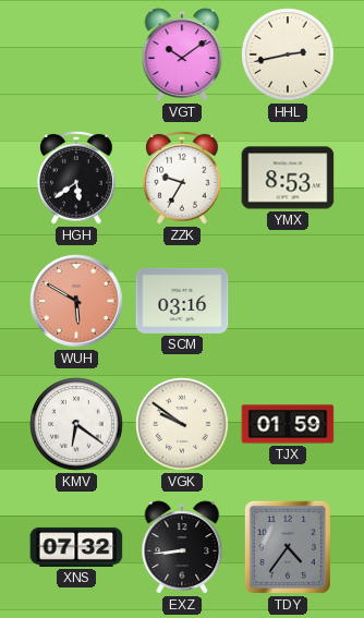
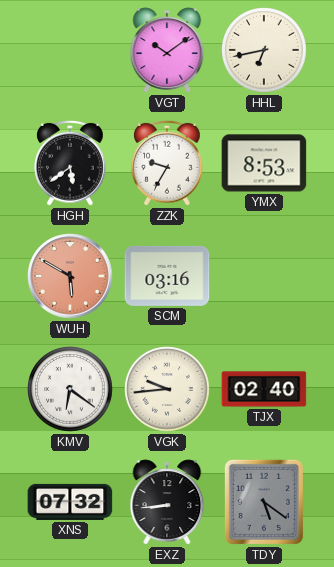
HHL: 2:43 -> 6:43
VGK: 9:51 -> 9:44
TJX: 01:59 -> 02:40
TDY: 4:36 -> 5:21
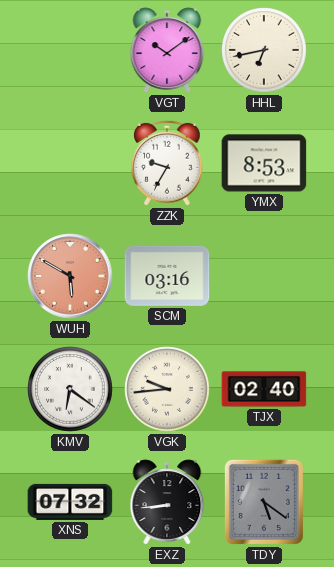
HGH: 5:39 -> none
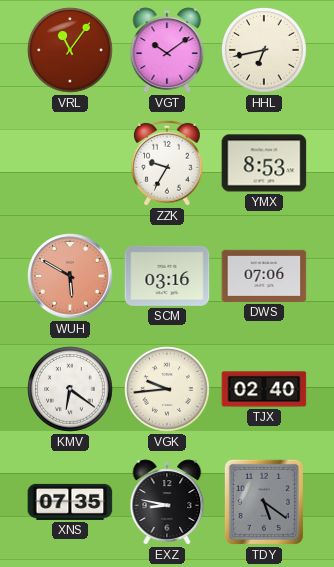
VRL: none -> 11:06
DWS: none -> 07:06
XNS: 07:32 -> 07:35
EXZ: 8:44 -> 8:47
